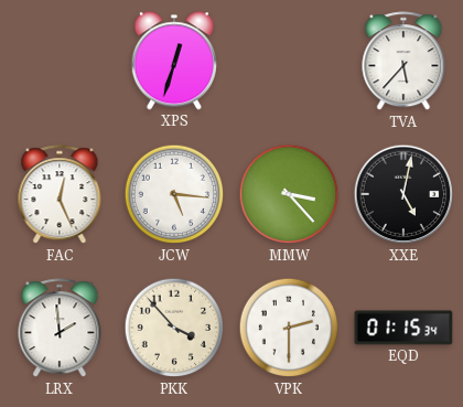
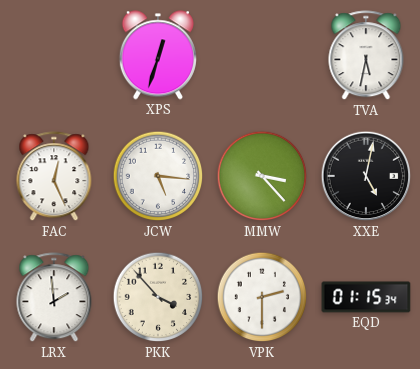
TVA: 5:37 -> 5:32
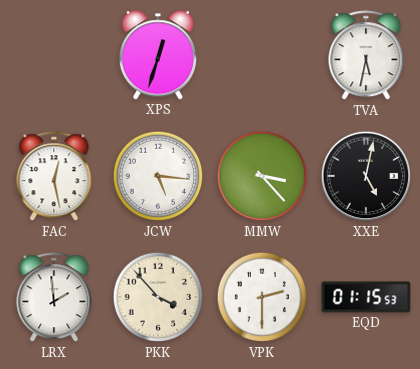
FAC: 12:26 -> 12:28
EQD: 01:15:34 -> 01:15:53
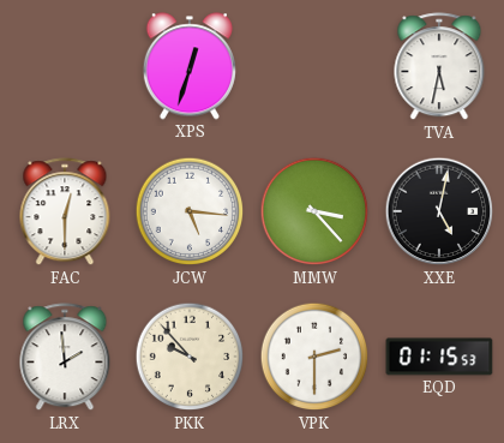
FAC: 12:28 -> 12:30
PKK: 3:53 -> 9:53
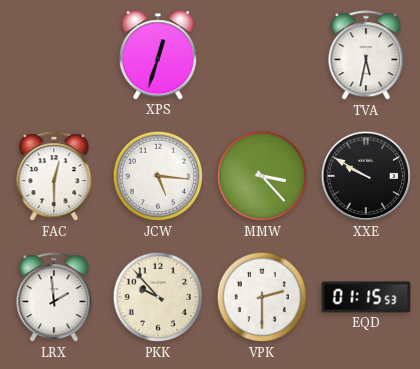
XXE: 5:02 -> 9:50
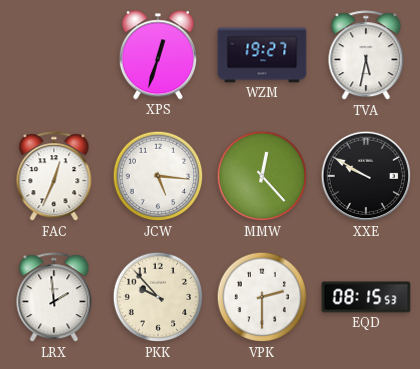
WZM: none -> 19:27
FAC: 12:30 -> 12:34
MMW: 3:23 -> 12:23
EQD: 01:15 -> 08:15
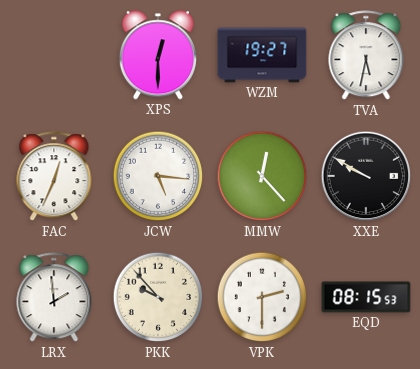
XPS: 12:33 -> 12:30
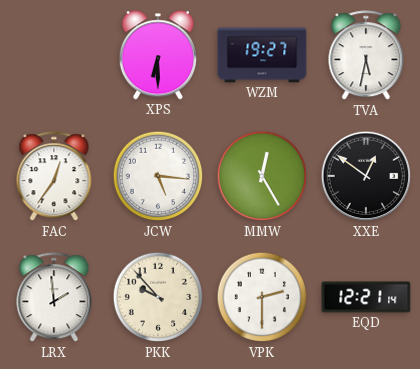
XPS: 12:30 -> 6:30
FAC: 12:34 -> 12:36
MMW: 12:23 -> 12:25
XXE: 9:50 -> 12:51
EQD: 08:15 -> 12:21
